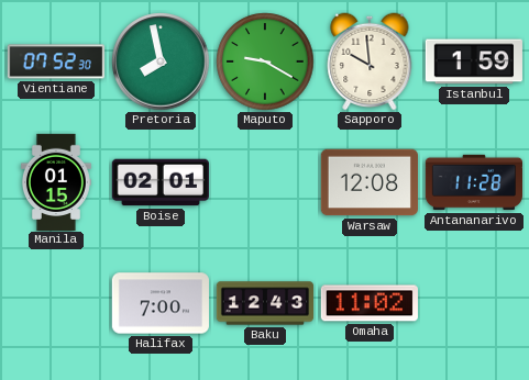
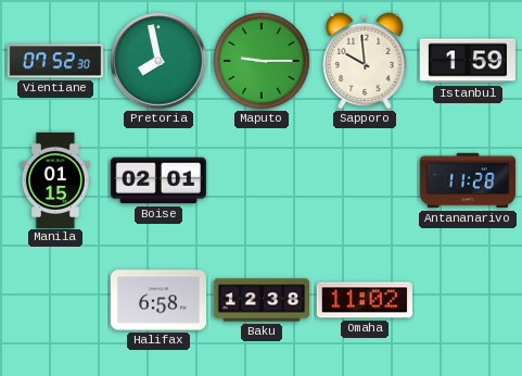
Maputo: 9:20 -> 9:15
Warsaw: 12:08 -> none
Halifax: 7:00 -> 6:58
Baku: 12:43 -> 12:38
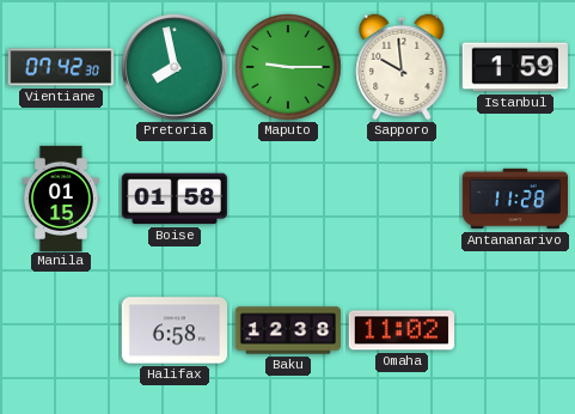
Vientiane: 07:52 -> 07:42
Boise: 02:01 -> 01:58
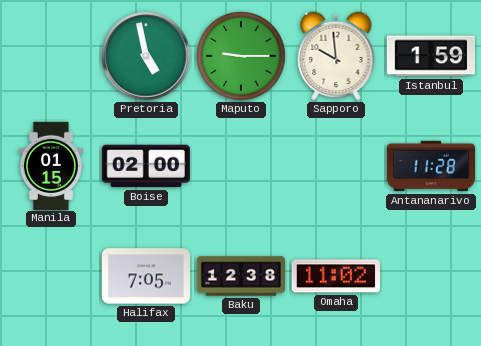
Vientiane: 07:42 -> none
Pretoria: 7:58 -> 4:58
Boise: 01:58 -> 02:00
Halifax: 6:58 -> 7:05
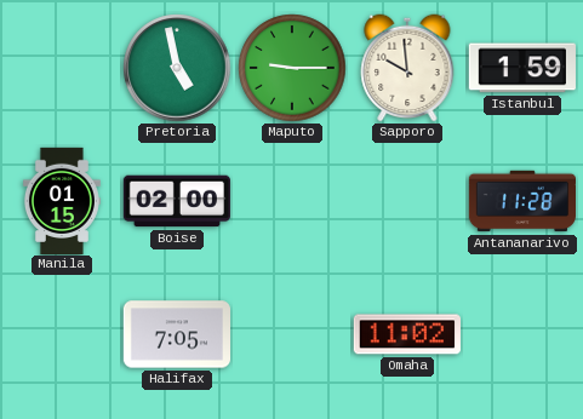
Baku: 12:38 -> none
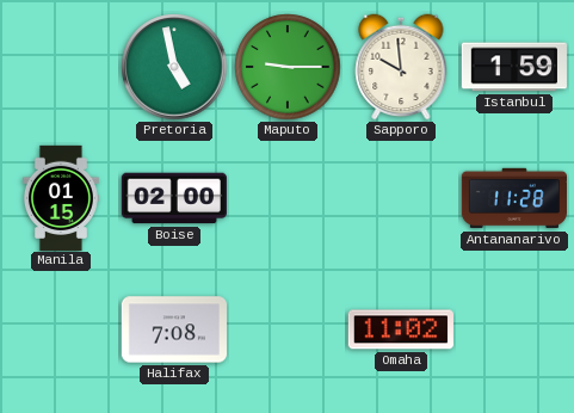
Halifax: 7:05 -> 7:08
